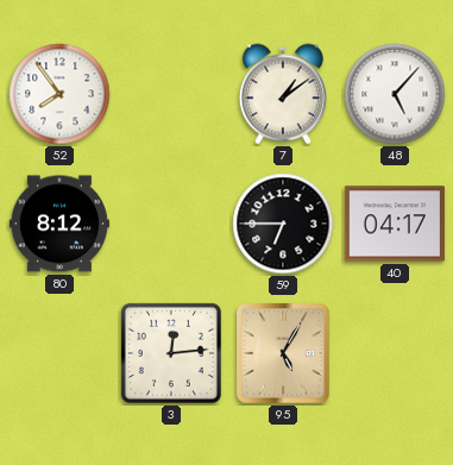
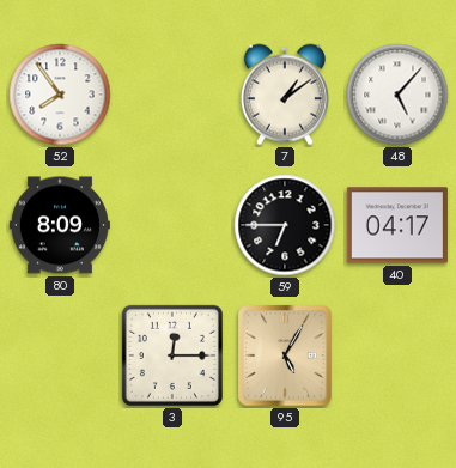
80: 8:12 -> 8:09
3: 12:14 -> 12:15
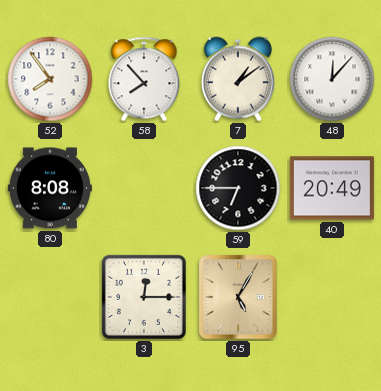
58: none -> 7:53
48: 5:07 -> 12:07
80: 8:09 -> 8:08
40: 04:17 -> 20:49
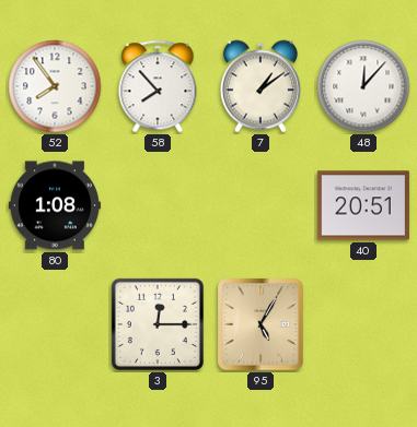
80: 8:08 -> 1:08
59: 6:45 -> none
40: 20:49 -> 20:51
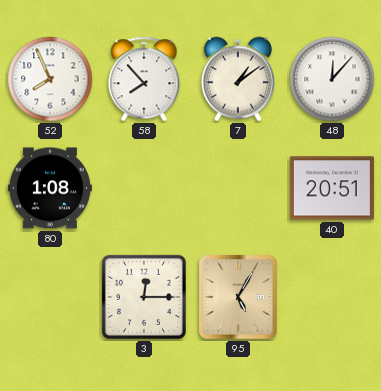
52: 7:54 -> 7:56
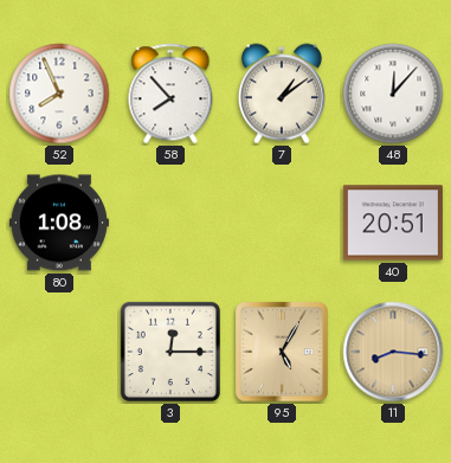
11: none -> 8:16
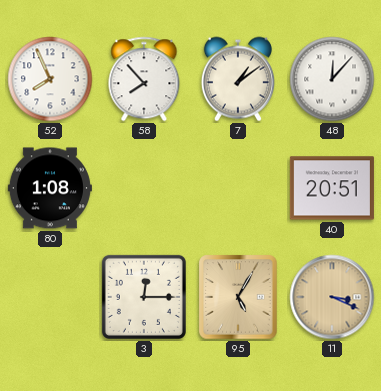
11: 8:16 -> 3:19
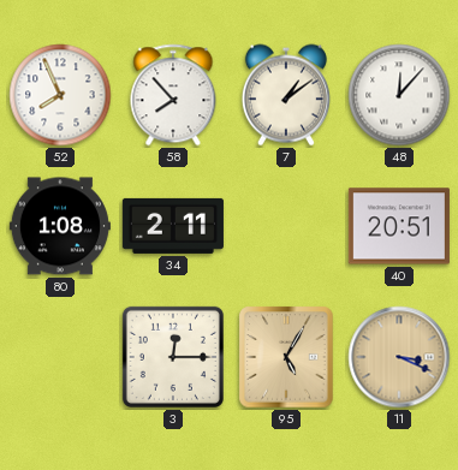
34: none -> 2:11
